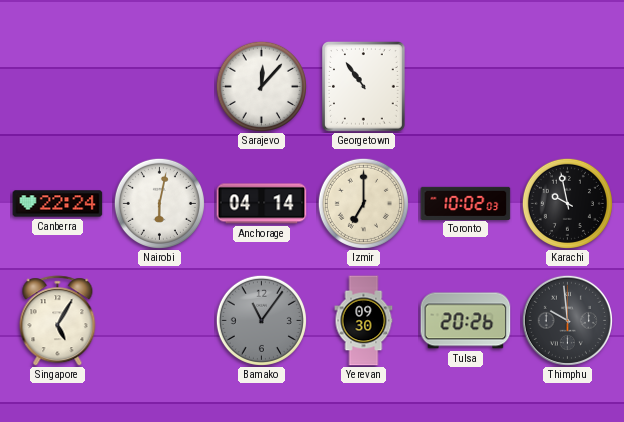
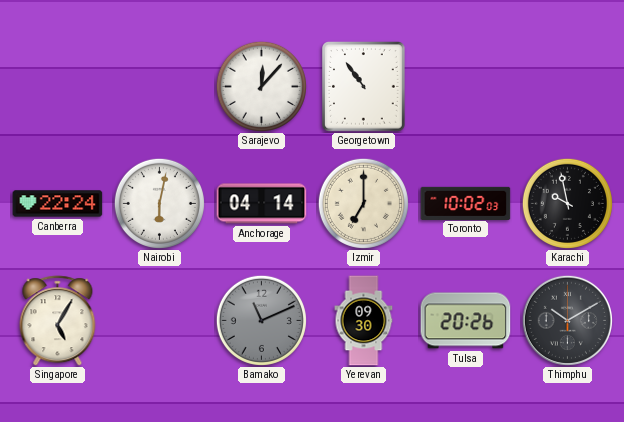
Bamako: 11:06 -> 11:11
Thimphu: 9:59 -> 10:10
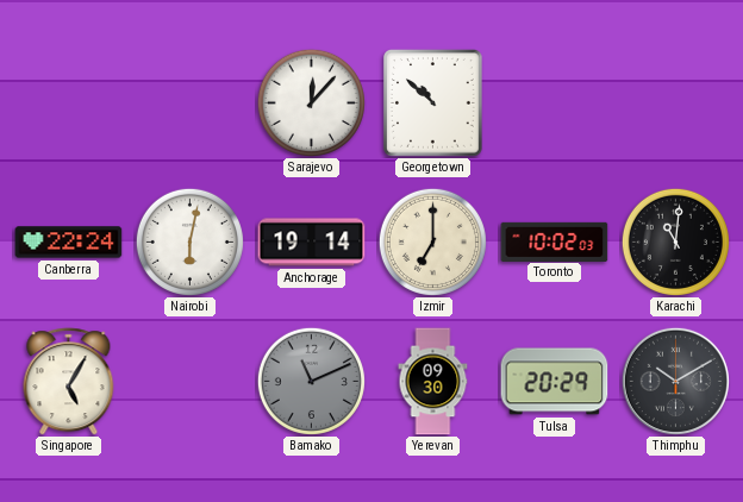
Georgetown: 10:54 -> 10:52
Anchorage: 04:14 -> 19:14
Karachi: 9:58 -> 11:01
Tulsa: 20:26 -> 20:29
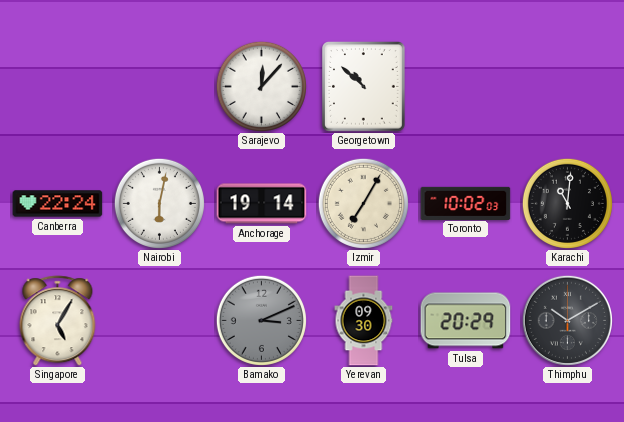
Izmir: 7:00 -> 7:05
Bamako: 11:11 -> 3:11
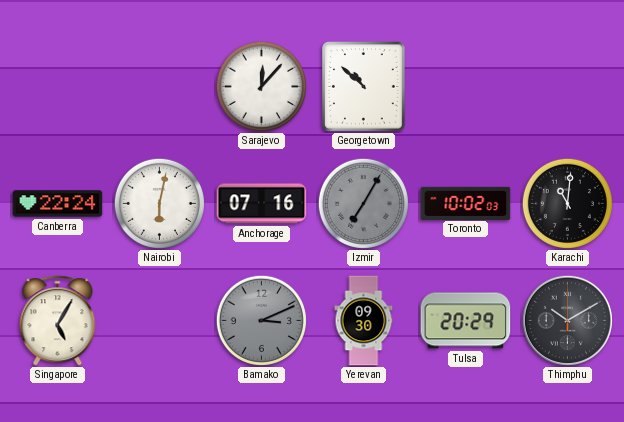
Anchorage: 19:14 -> 07:16
Izmir dial: cream -> grey
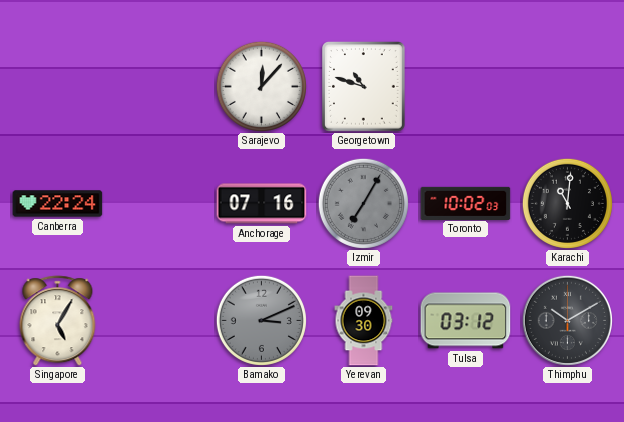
Georgetown: 10:52 -> 10:48
Nairobi: 6:02 -> none
Tulsa: 20:29 -> 03:12
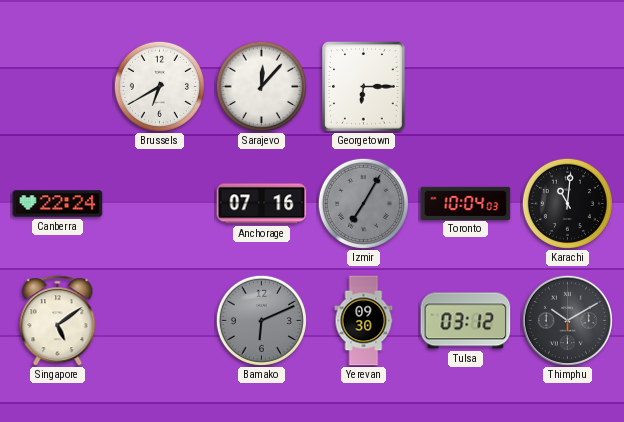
Brussels: none -> 6:40
Georgetown: 10:48 -> 6:15
Toronto: 10:02 -> 10:04
Singapore: 5:05 -> 5:09
Bamako: 3:11 -> 6:11
